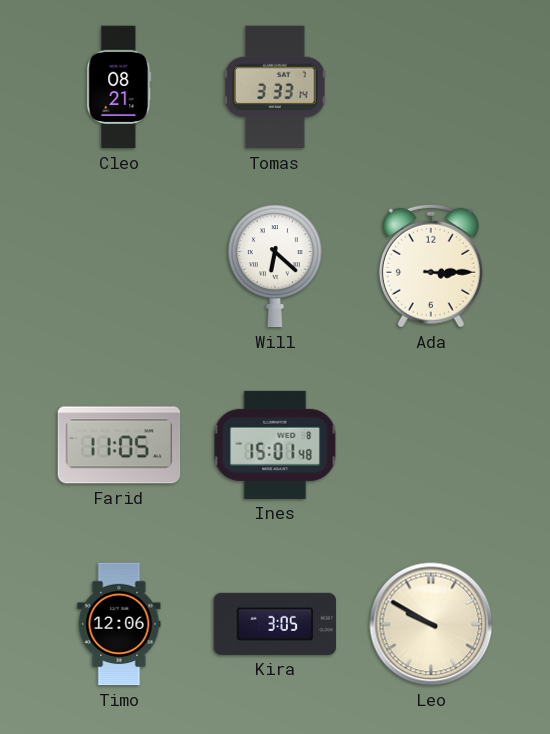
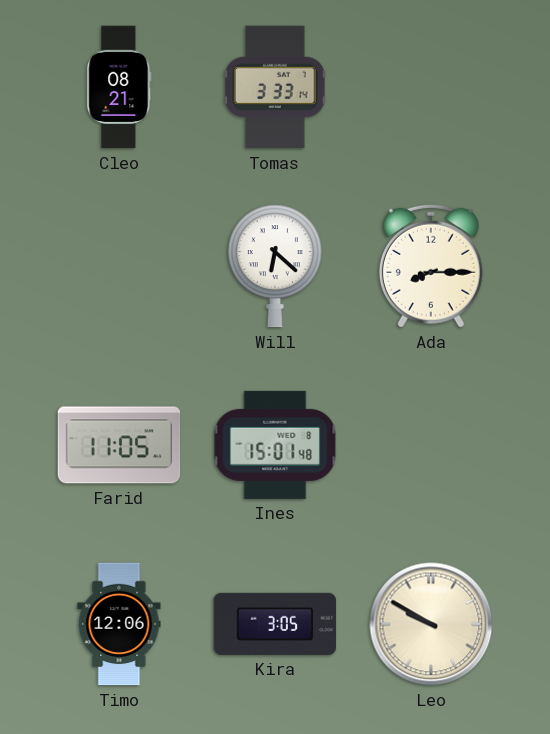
Ada: 3:15 -> 8:15
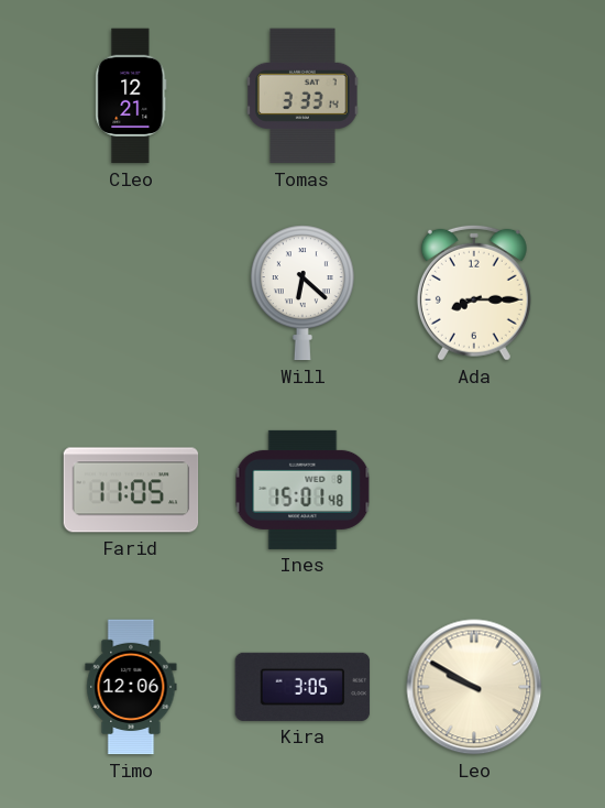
Cleo: 08:21 -> 12:21
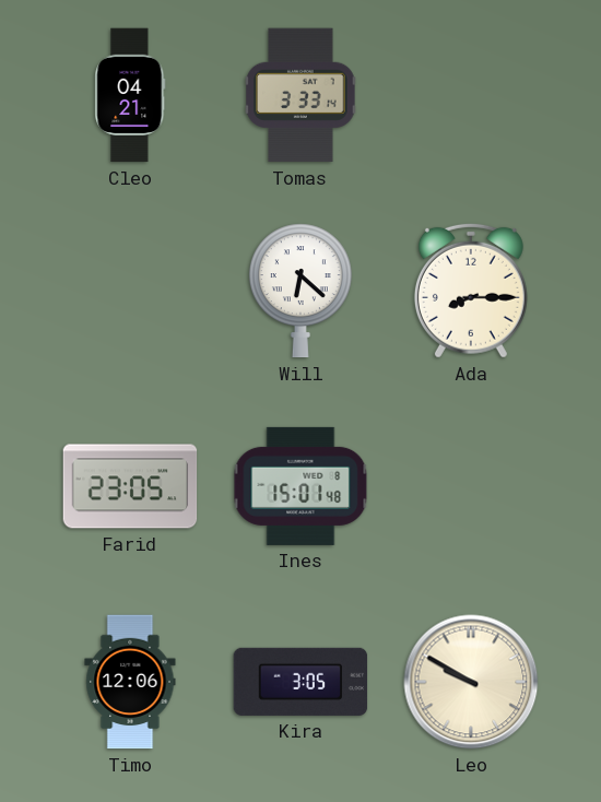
Cleo: 12:21 -> 04:21
Farid: 11:05 -> 23:05
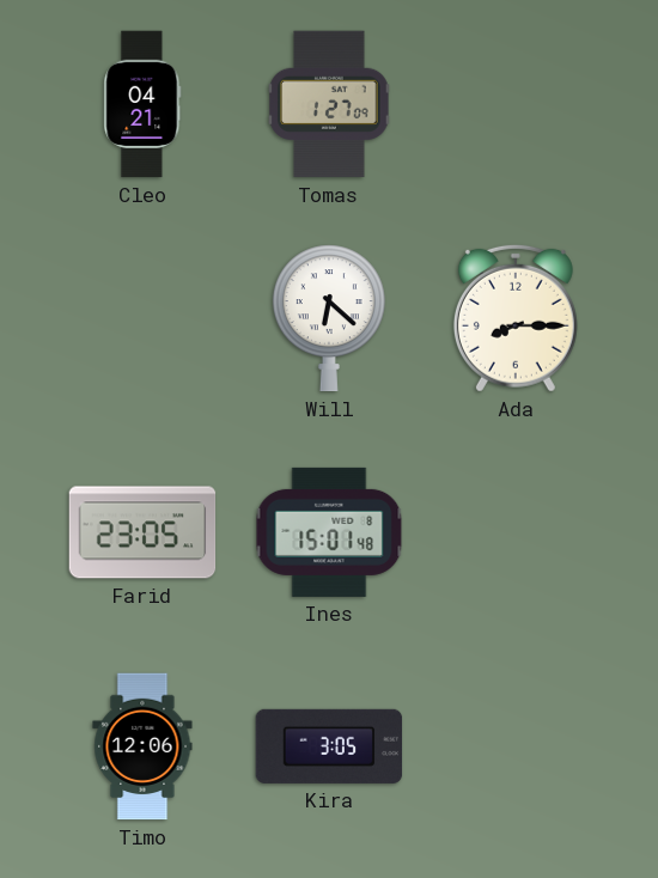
Tomas: 3:33 -> 1:27
Leo: 9:50 -> none
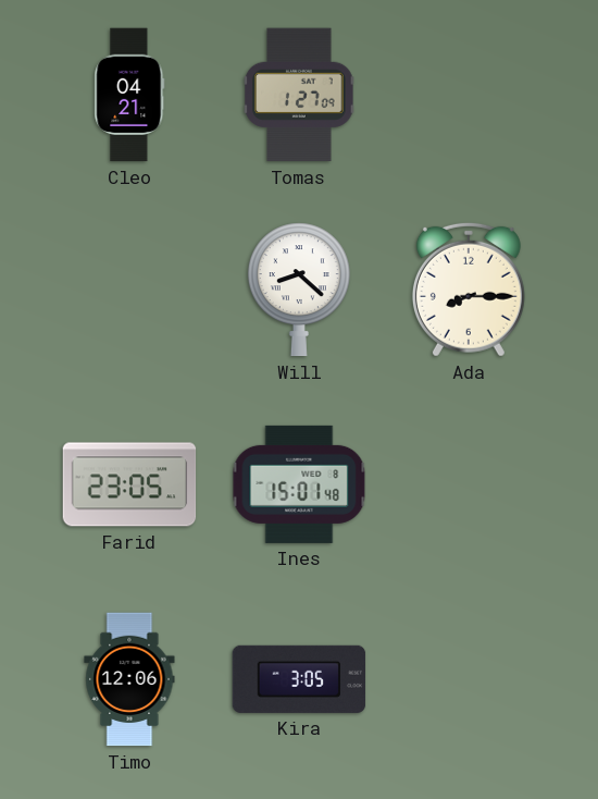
Will: 6:22 -> 8:22
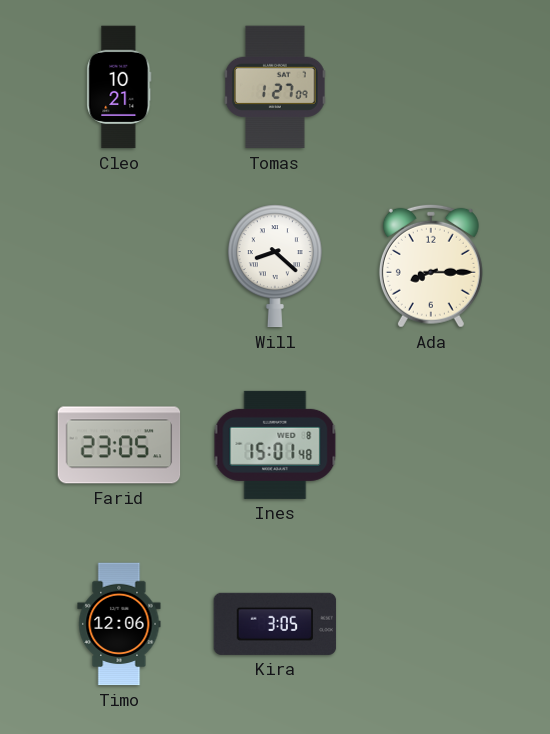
Cleo: 04:21 -> 10:21
